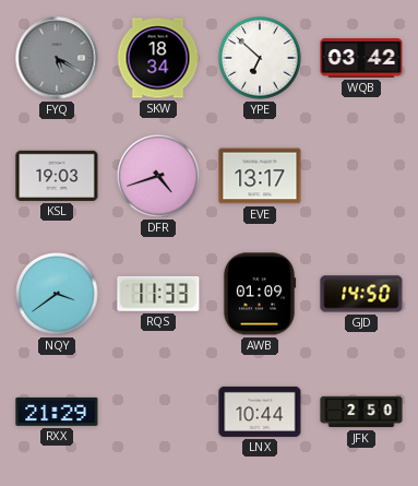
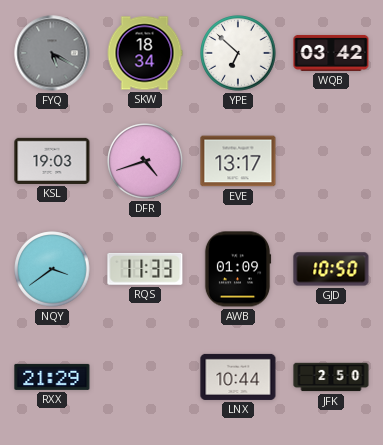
GJD: 14:50 -> 10:50
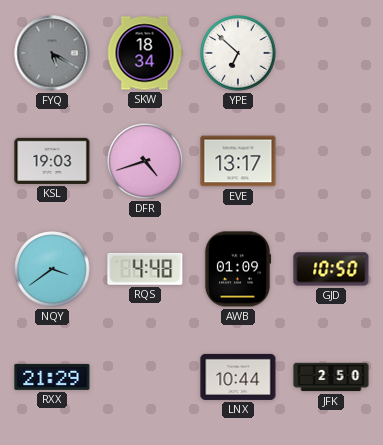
WQB: 03:42 -> none
RQS: 11:33 -> 4:48
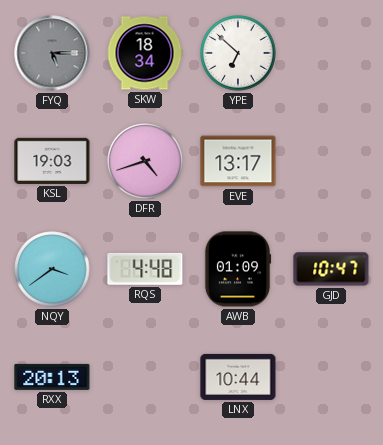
FYQ: 5:20 -> 5:15
GJD: 10:50 -> 10:47
RXX: 21:29 -> 20:13
JFK: 2:50 -> none
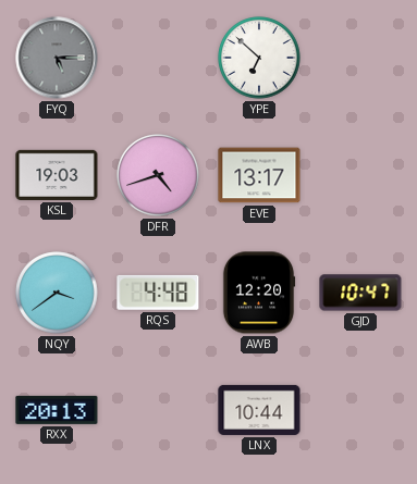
SKW: 18:34 -> none
AWB: 01:09 -> 12:20
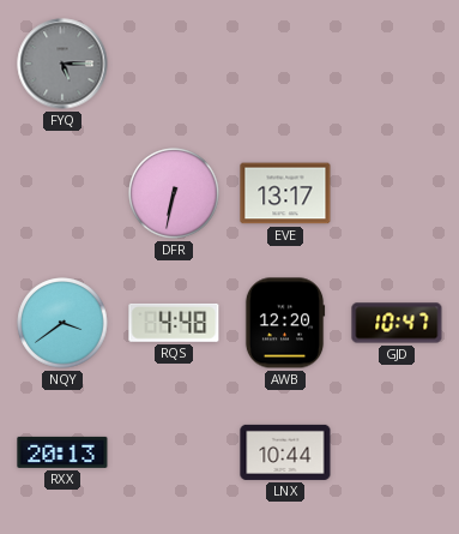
YPE: 6:52 -> none
KSL: 19:03 -> none
DFR: 4:42 -> 6:32
